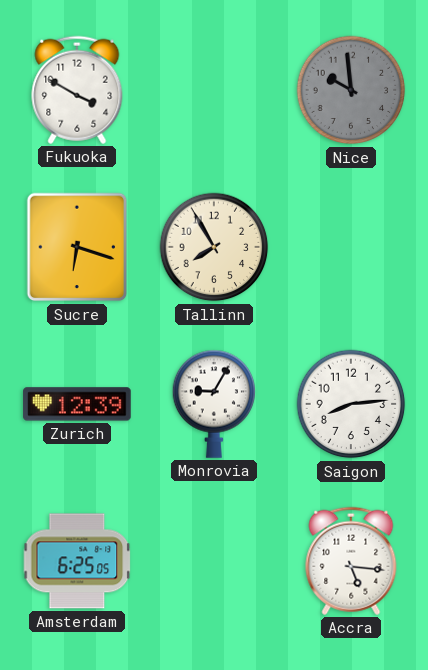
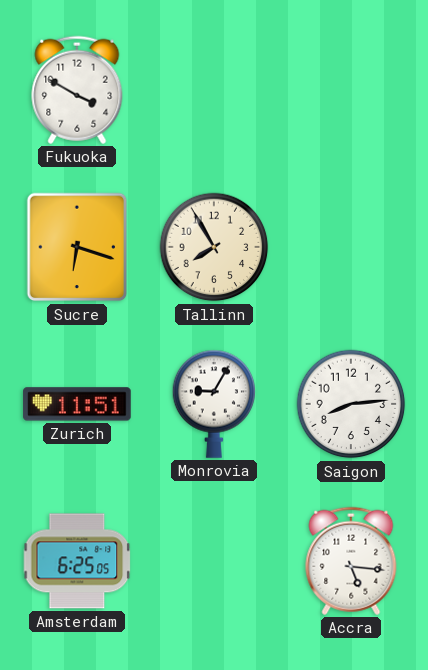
Nice: 9:59 -> none
Zurich: 12:39 -> 11:51
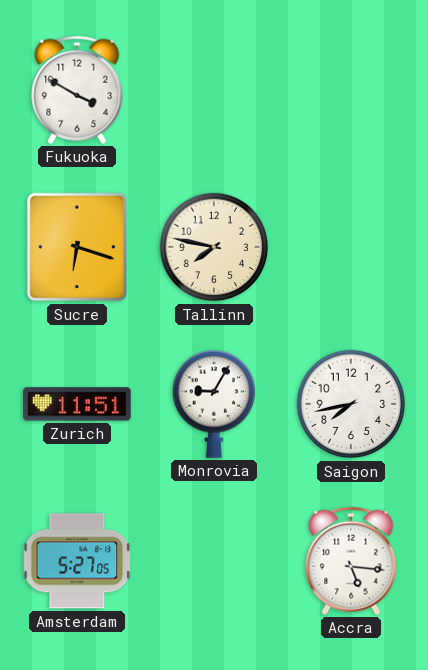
Tallinn: 7:55 -> 7:47
Saigon: 8:14 -> 7:43
Amsterdam: 6:25 -> 5:27
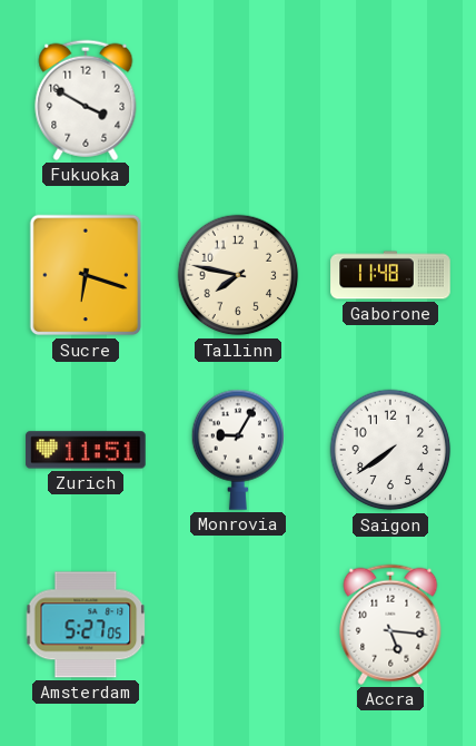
Gaborone: none -> 11:48
Saigon: 7:43 -> 7:39
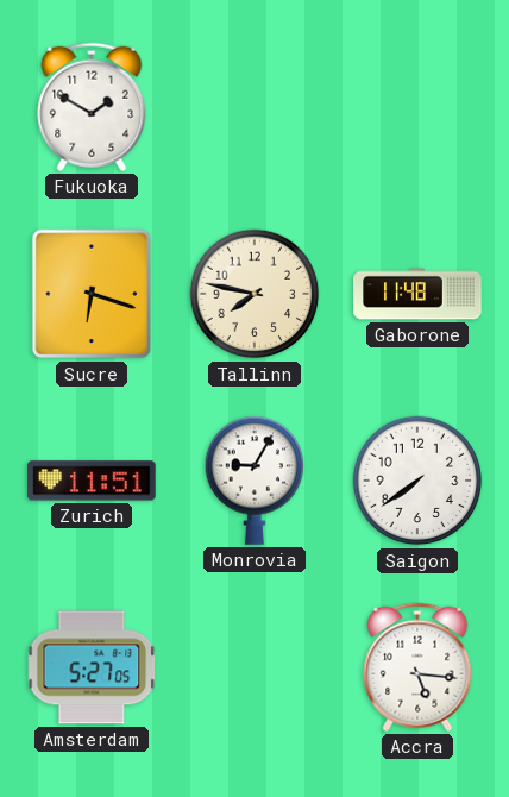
Fukuoka: 3:50 -> 1:50
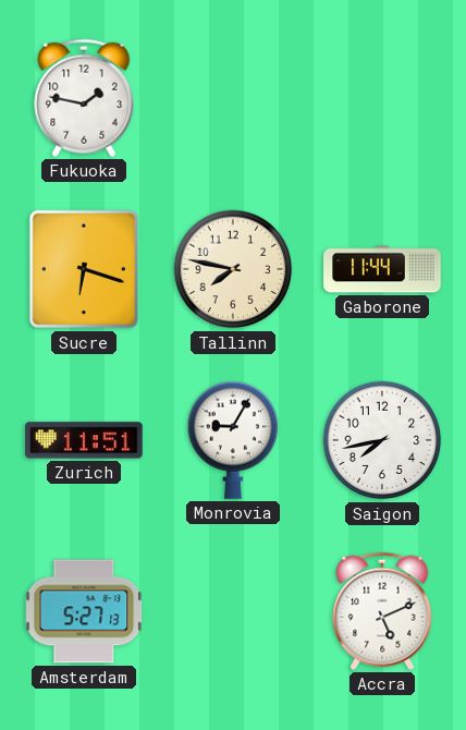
Fukuoka: 1:50 -> 1:47
Gaborone: 11:48 -> 11:44
Saigon: 7:39 -> 7:43
Amsterdam: 5:27:05 -> 5:27:13
Accra: 5:16 -> 5:11
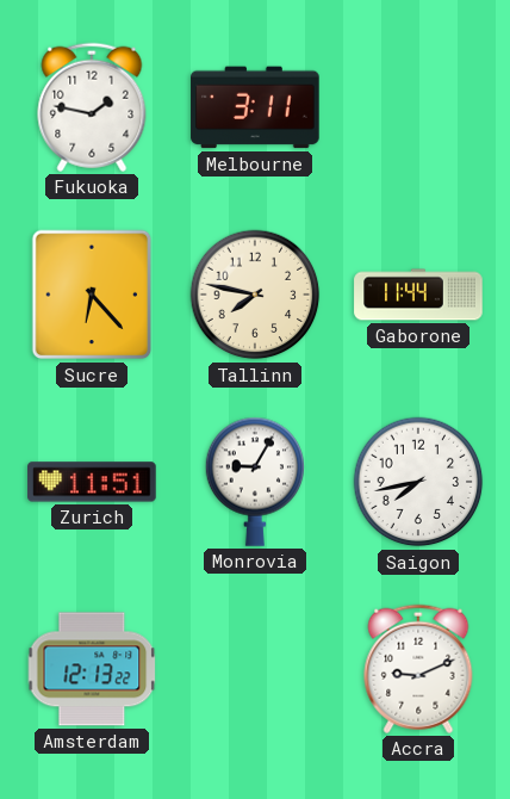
Melbourne: none -> 3:11
Sucre: 6:18 -> 6:23
Amsterdam: 5:27 -> 12:13
Accra: 5:11 -> 9:11
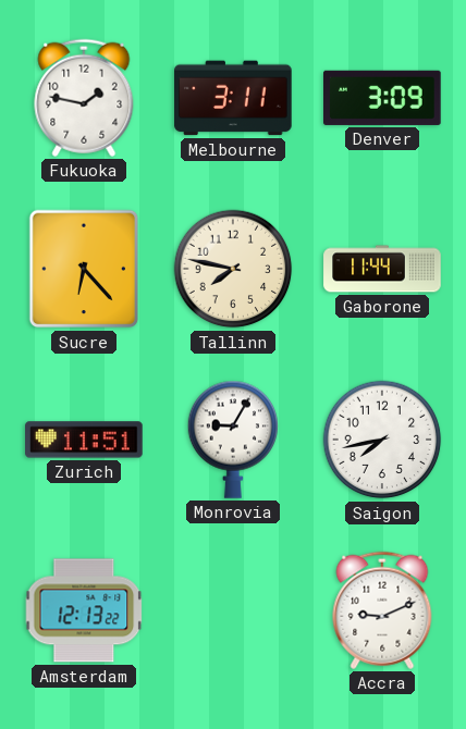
Denver: none -> 3:09
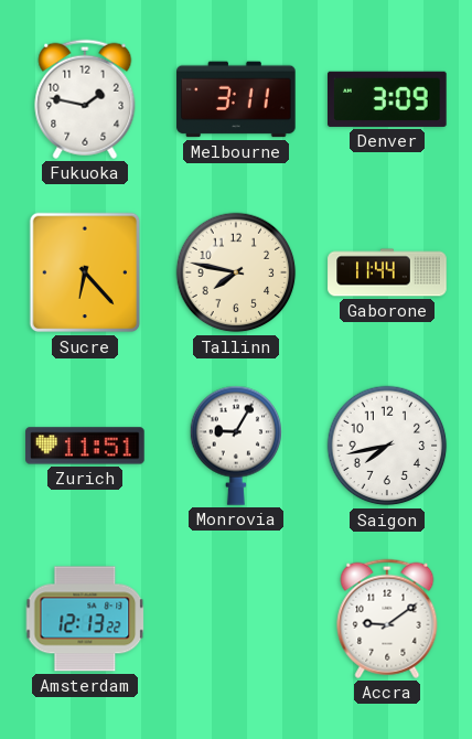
Accra: 9:11 -> 9:09
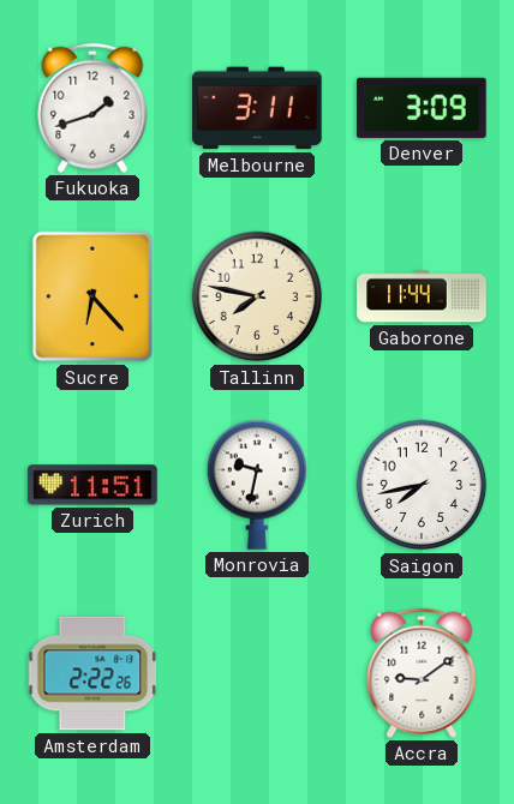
Fukuoka: 1:47 -> 1:42
Monrovia: 9:05 -> 9:32
Amsterdam: 12:13 -> 2:22
